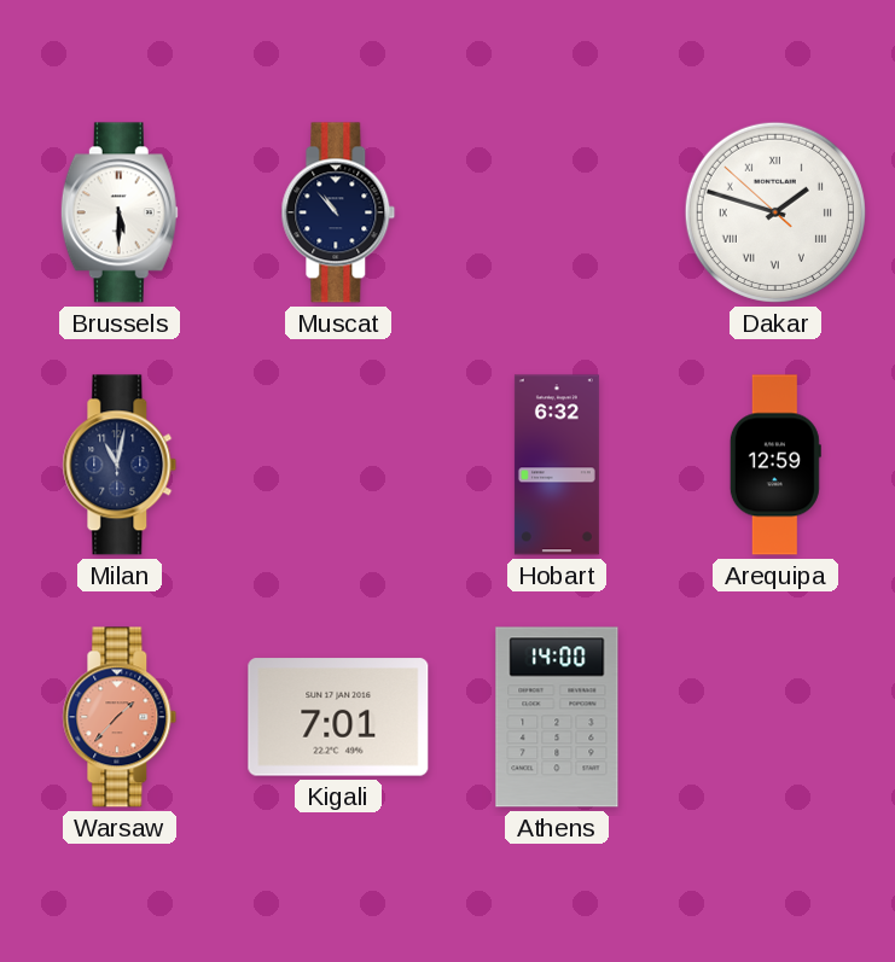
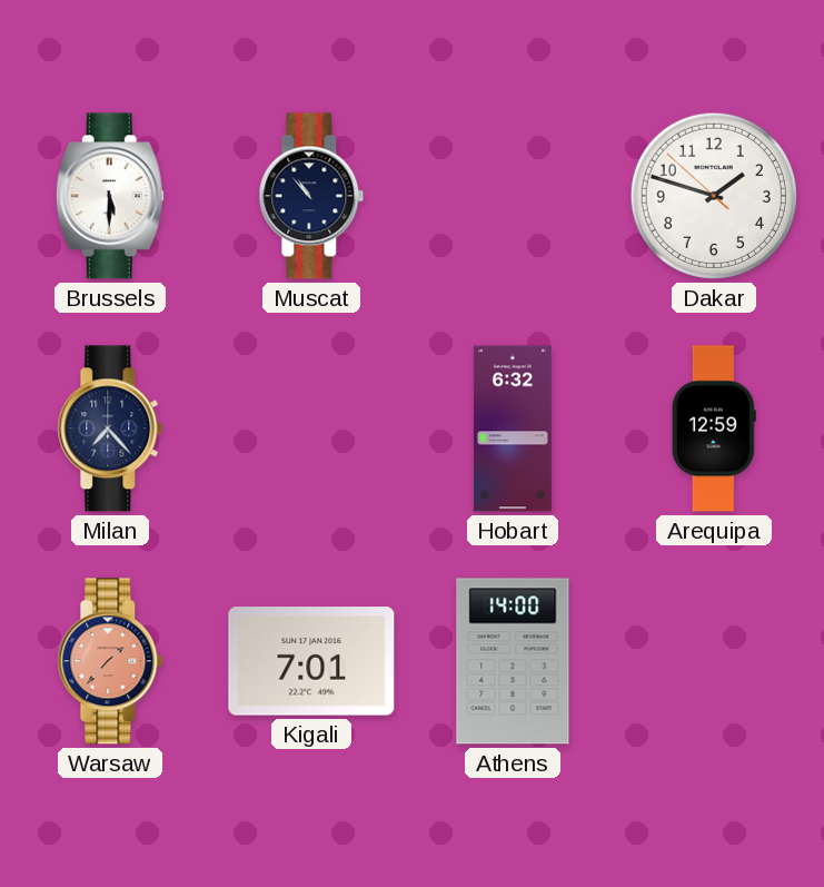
Dakar numerals: Roman -> Arabic
Milan: 11:02 -> 7:23
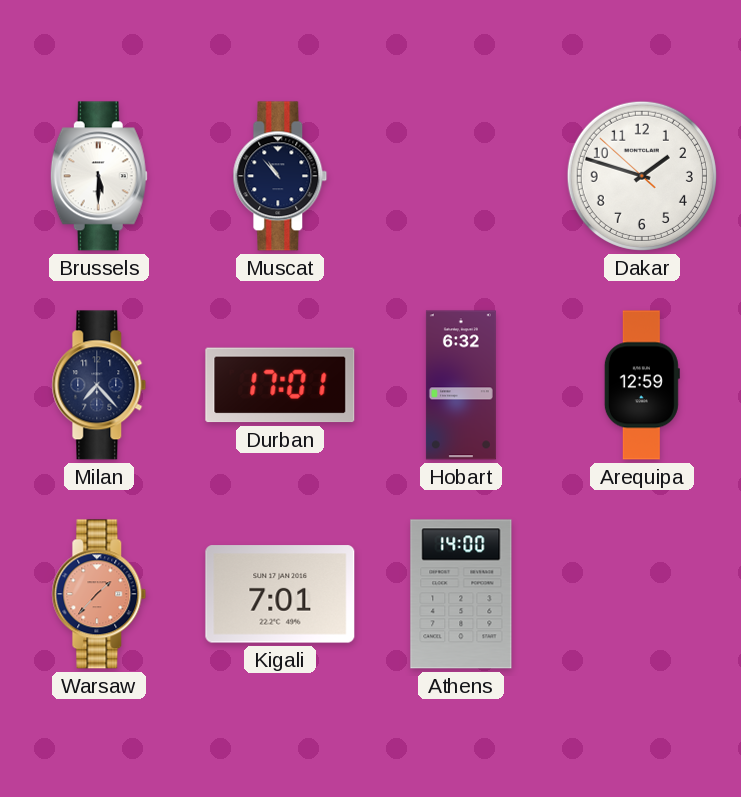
Durban: none -> 17:01
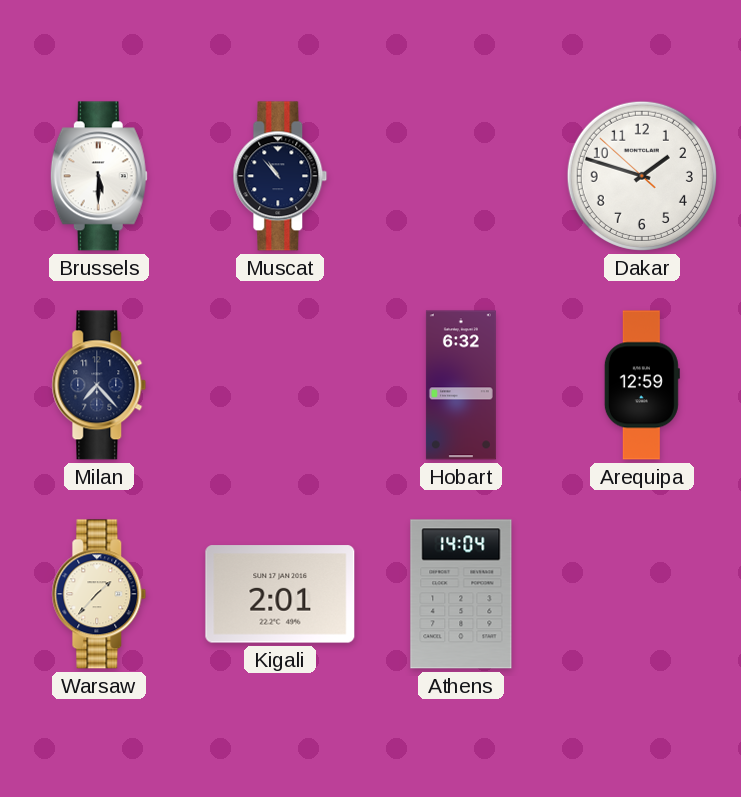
Durban: 17:01 -> none
Warsaw dial: salmon -> cream
Kigali: 7:01 -> 2:01
Athens: 14:00 -> 14:04
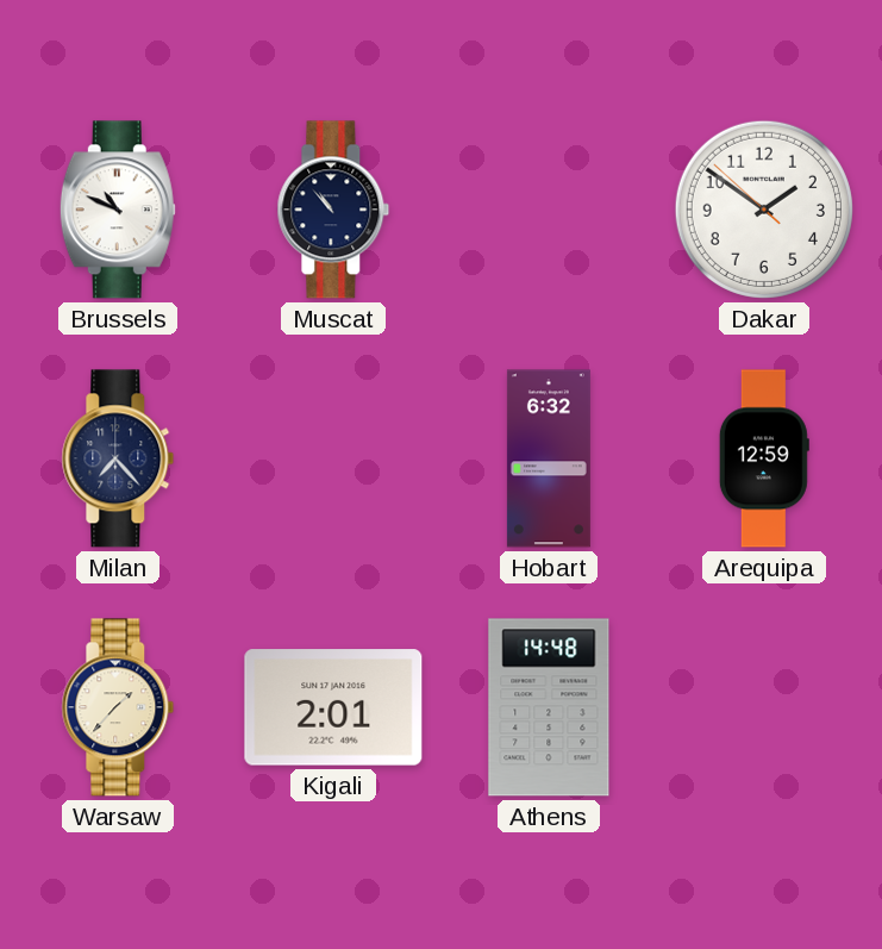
Brussels: 5:30 -> 10:49
Dakar: 1:47 -> 1:50
Athens: 14:04 -> 14:48
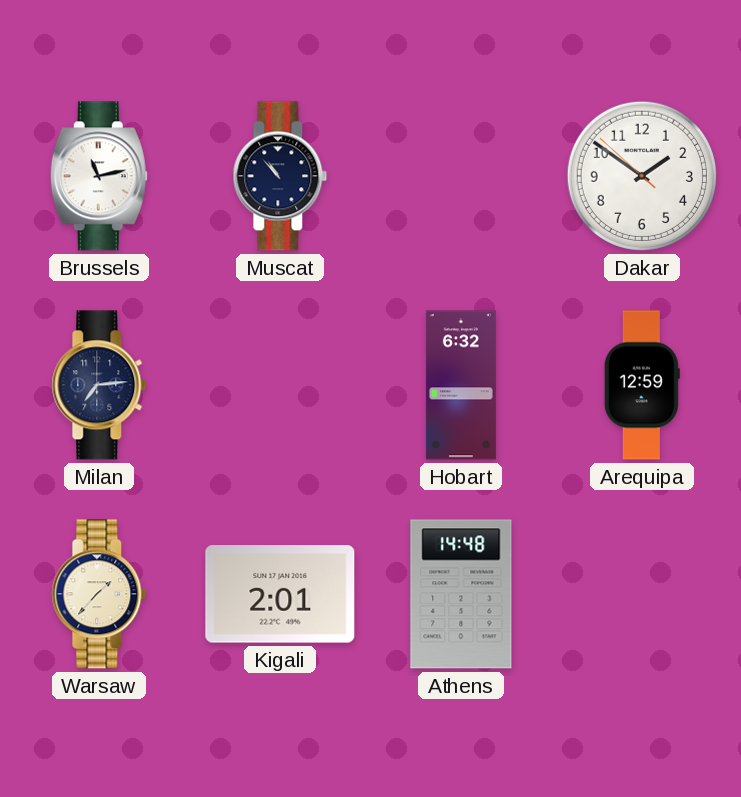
Brussels: 10:49 -> 11:13
Milan: 7:23 -> 7:14
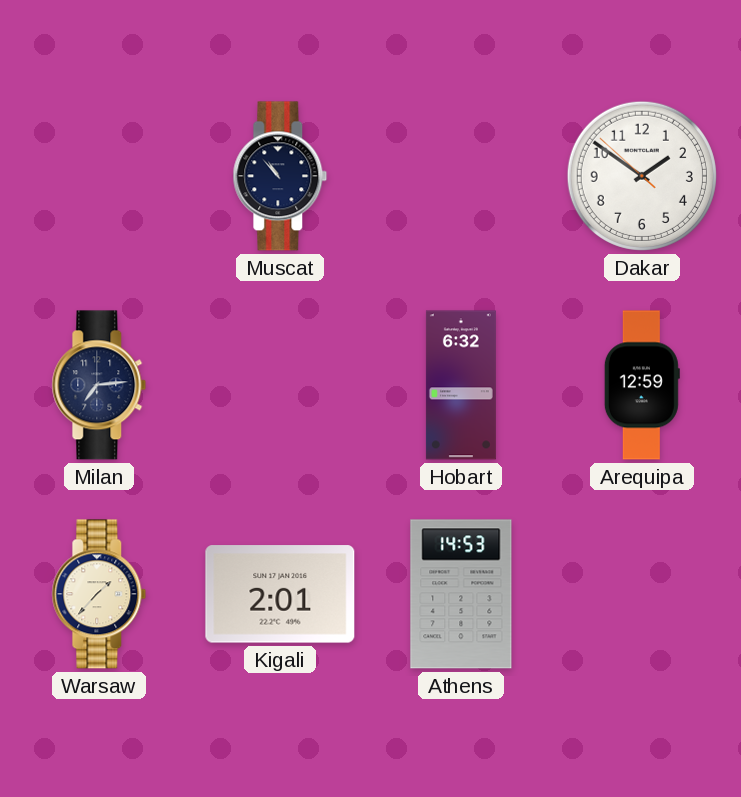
Brussels: 11:13 -> none
Athens: 14:48 -> 14:53
